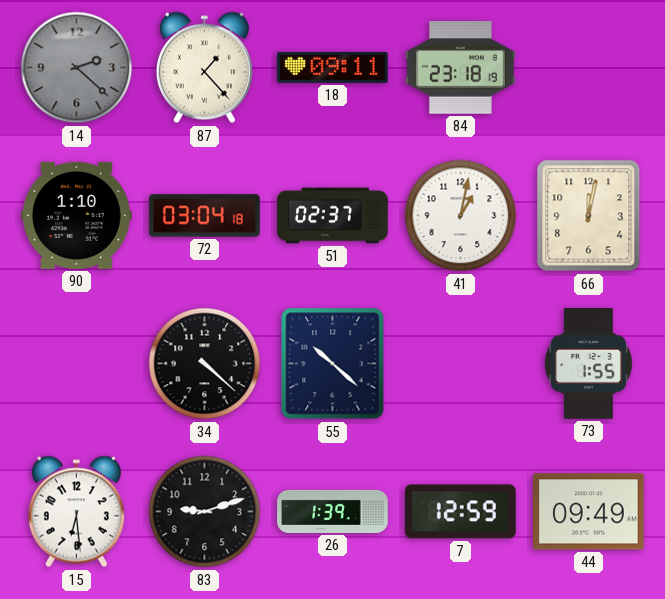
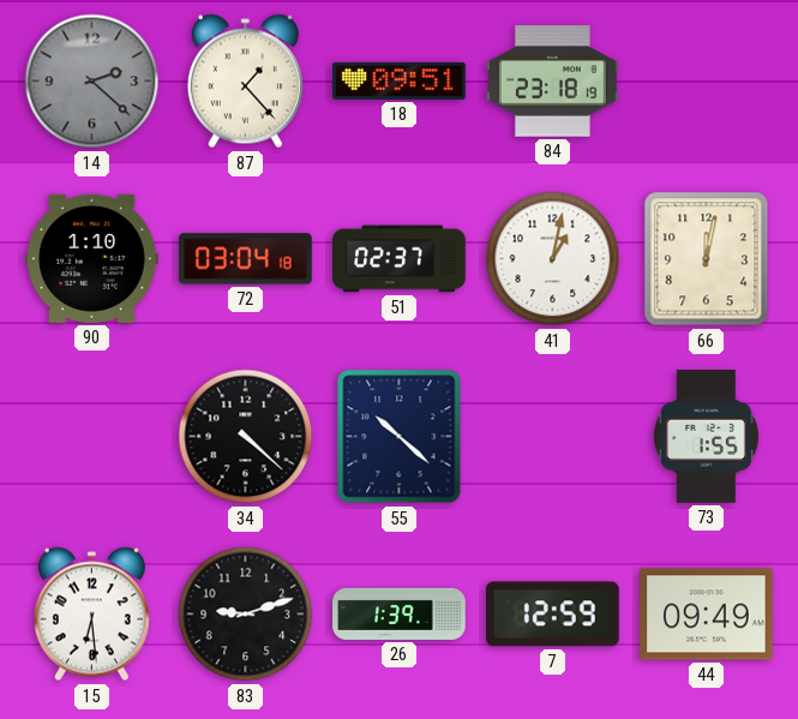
18: 09:11 -> 09:51
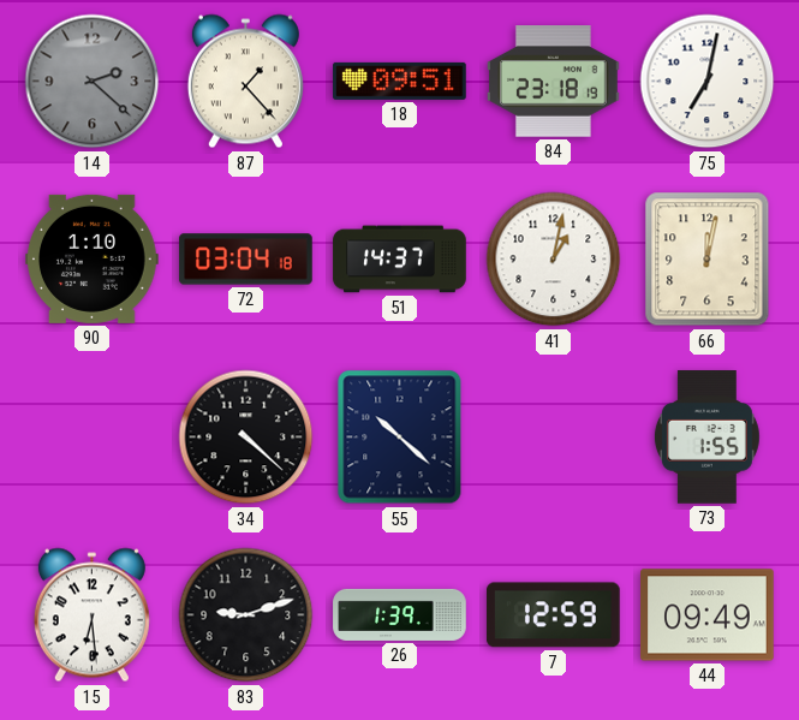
75: none -> 7:02
51: 02:37 -> 14:37
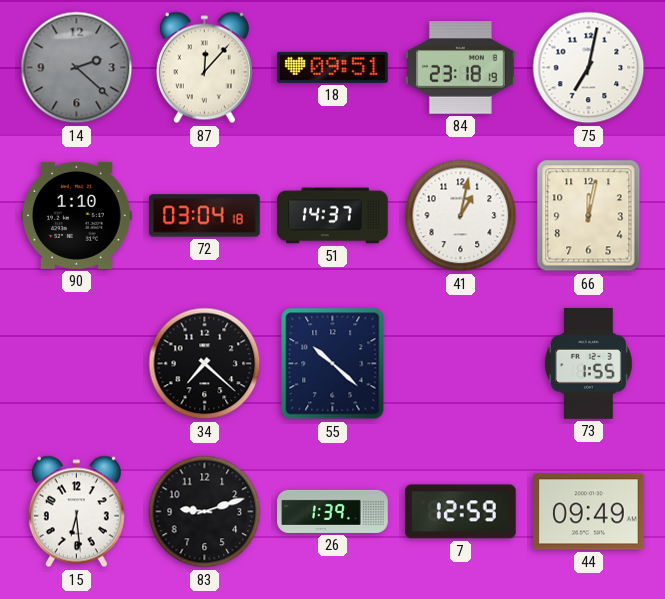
87: 1:23 -> 12:07
34: 4:22 -> 7:22
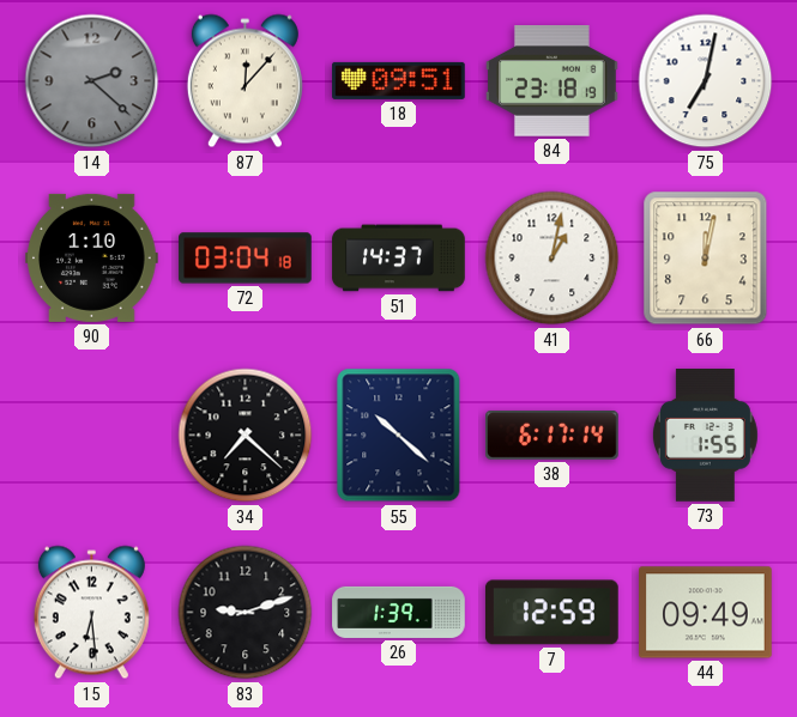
38: none -> 6:17
